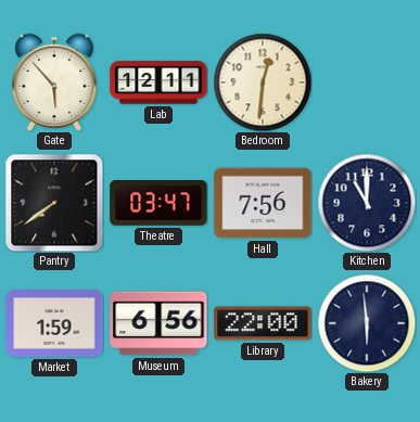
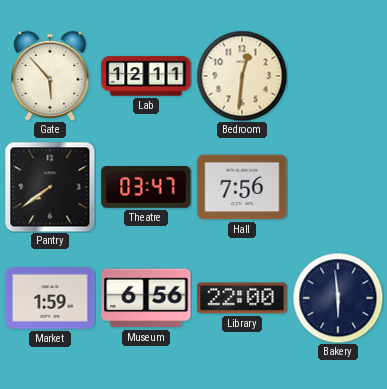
Kitchen: 11:00 -> none
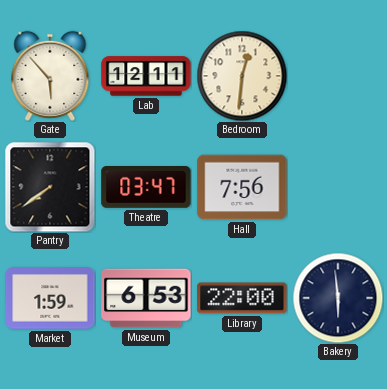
Museum: 6:56 -> 6:53
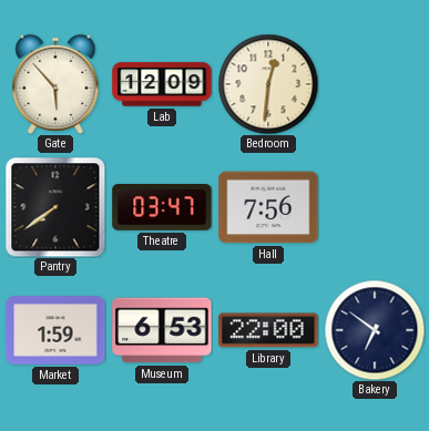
Lab: 12:11 -> 12:09
Bakery: 5:59 -> 6:51
